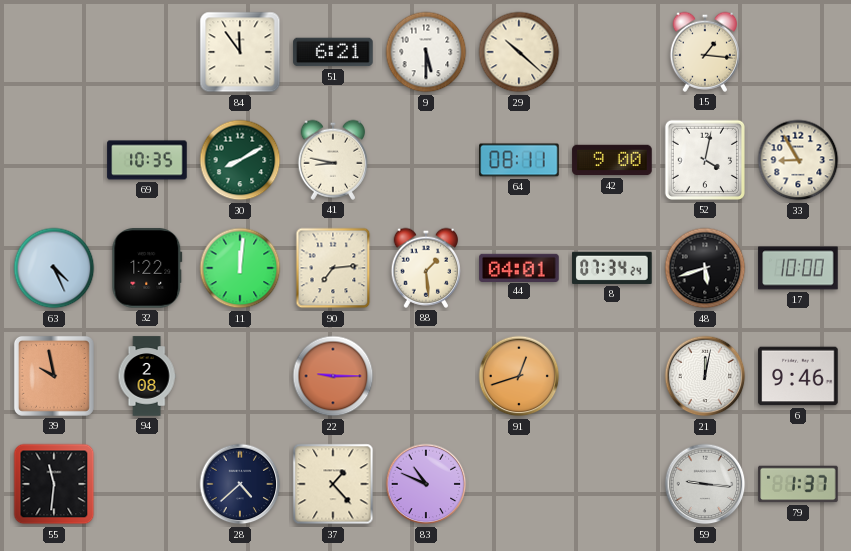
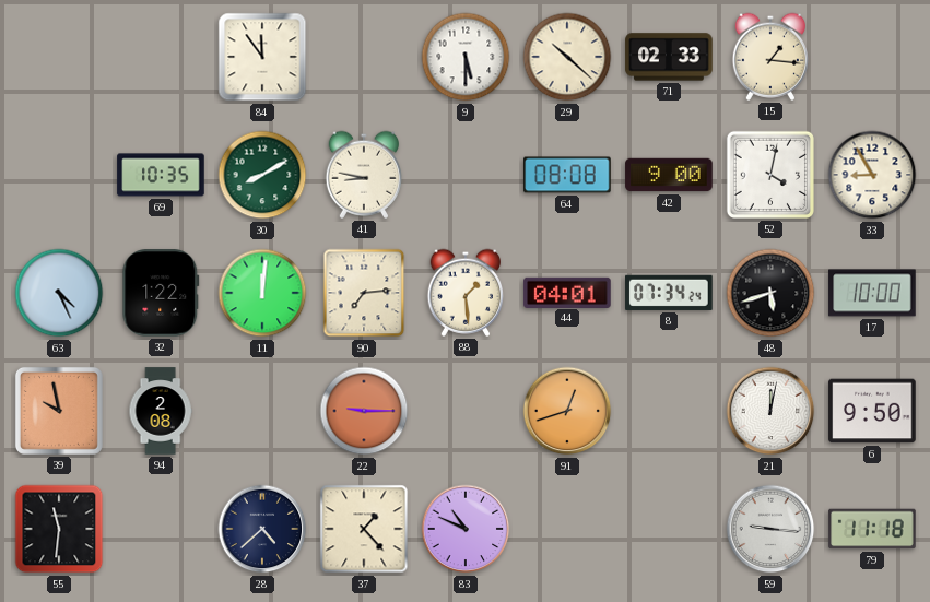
51: 6:21 -> none
71: none -> 02:33
64: 08:11 -> 08:08
6: 9:46 -> 9:50
79: 1:37 -> 11:18
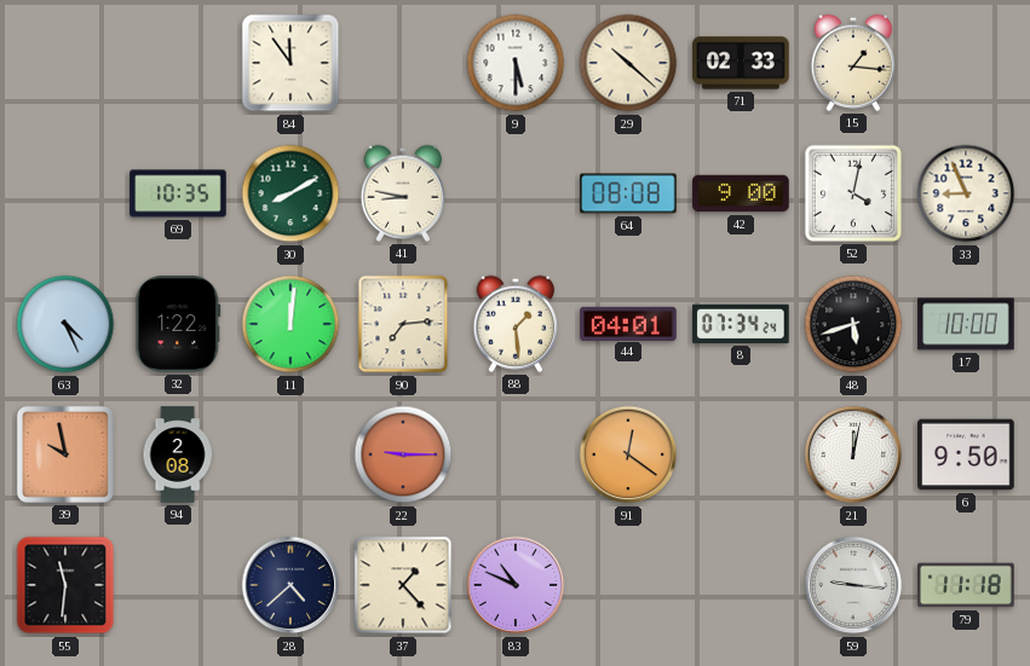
33: 8:55 -> 8:56
91: 12:42 -> 12:21
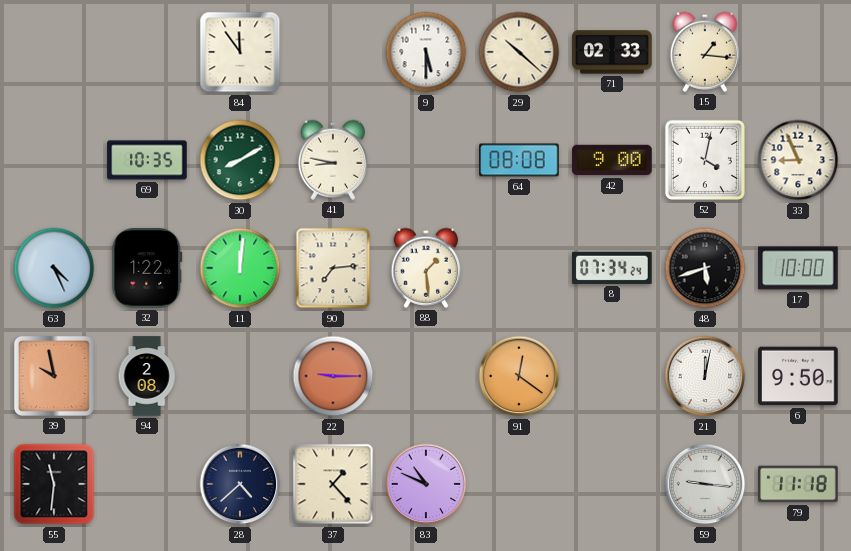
44: 04:01 -> none
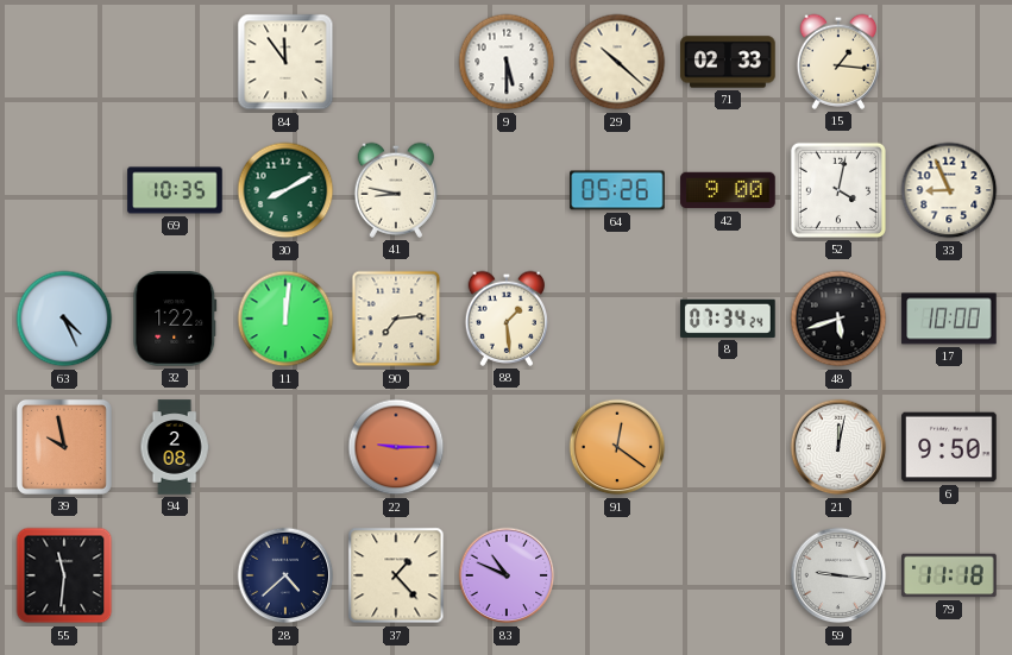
64: 08:08 -> 05:26
